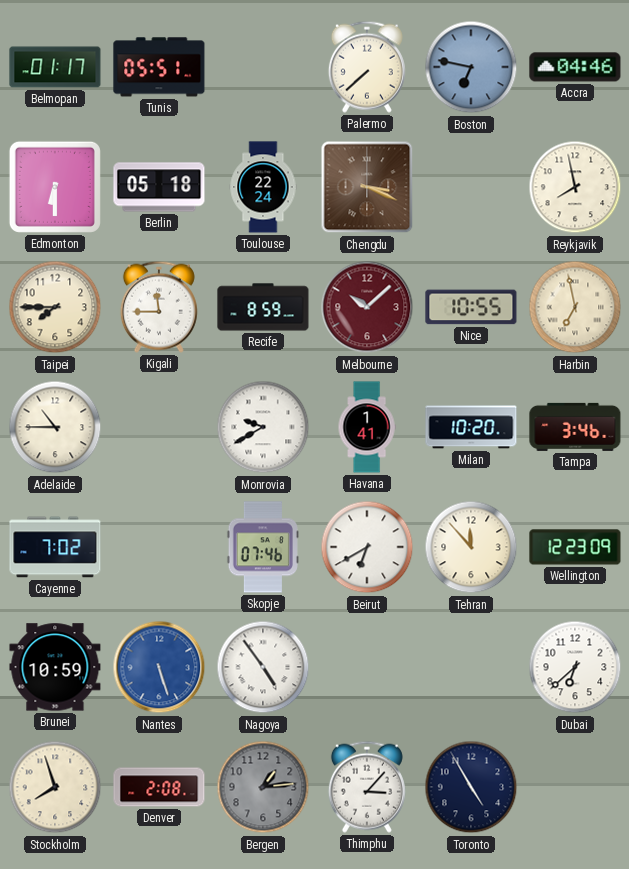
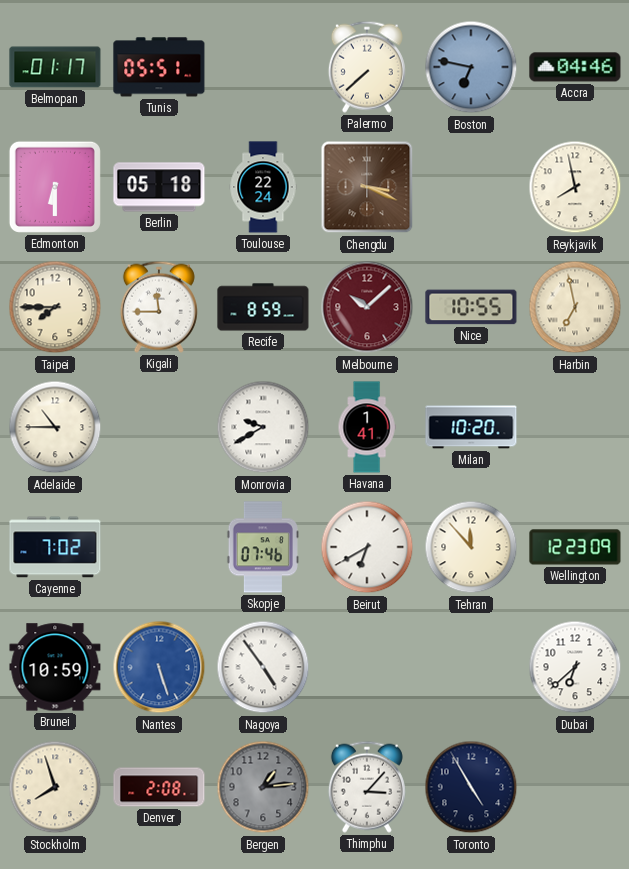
Tampa: 3:46 -> none
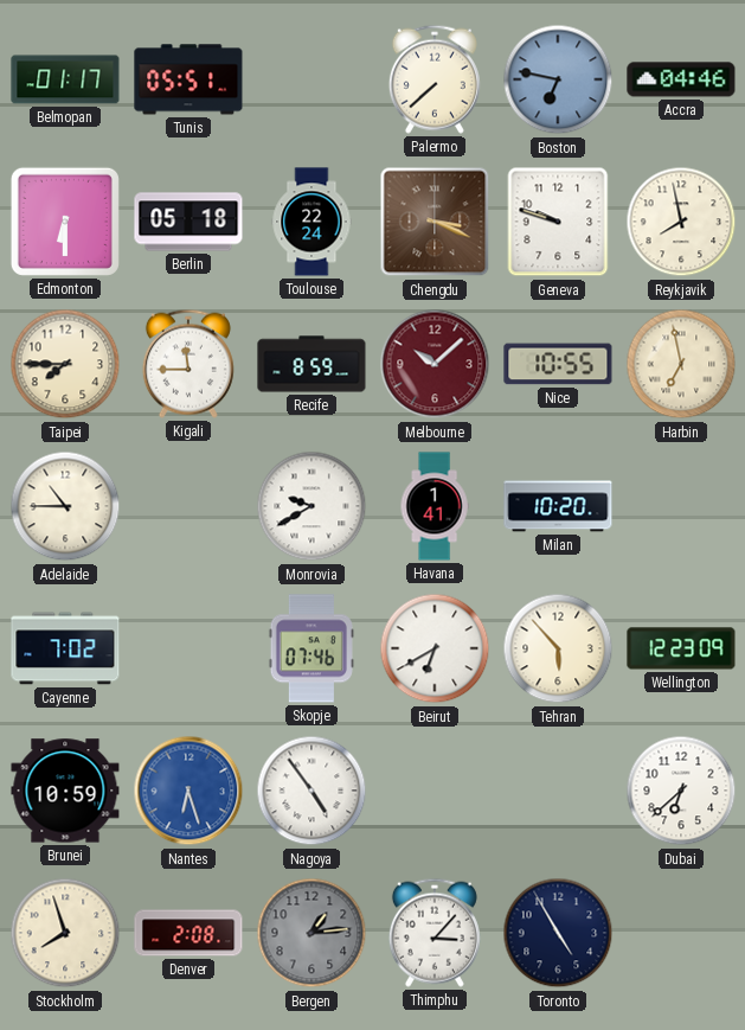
Geneva: none -> 9:48
Tehran: 11:53 -> 5:53
Nantes: 5:27 -> 6:27
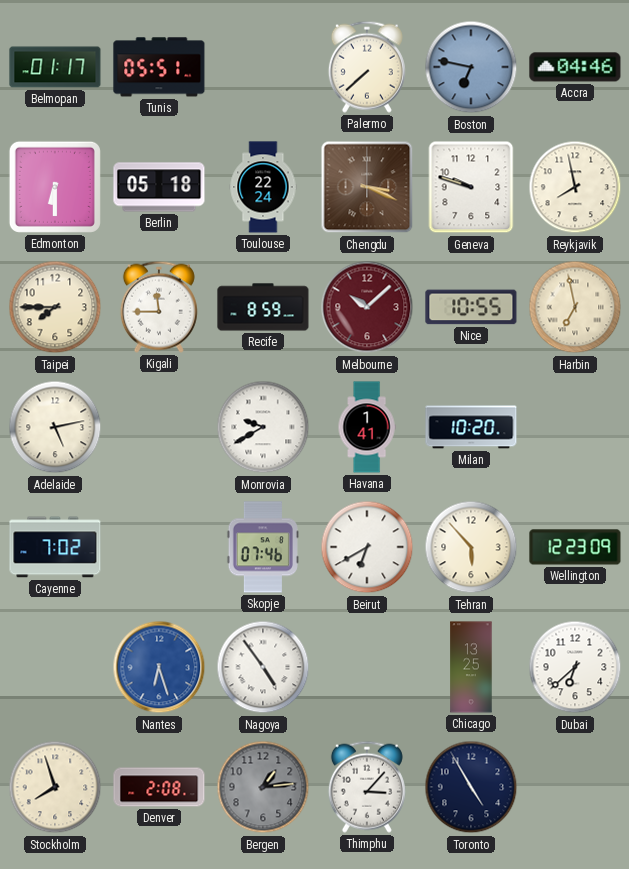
Adelaide: 10:45 -> 5:13
Brunei: 10:59 -> none
Chicago: none -> 13:25
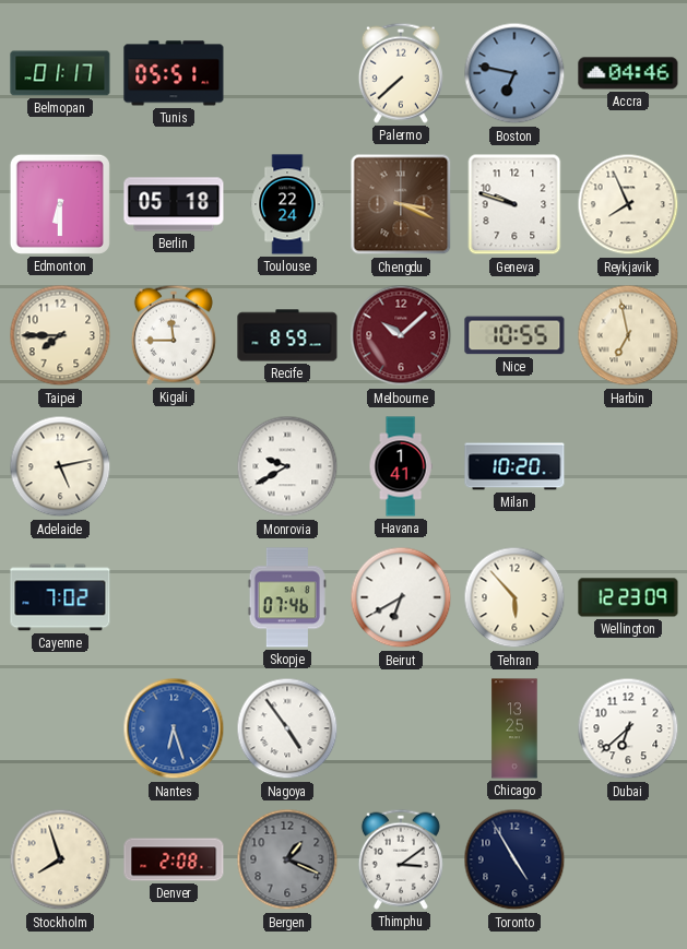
Reykjavik: 7:58 -> 7:56
Bergen: 1:14 -> 1:19
Thimphu: 3:07 -> 3:09
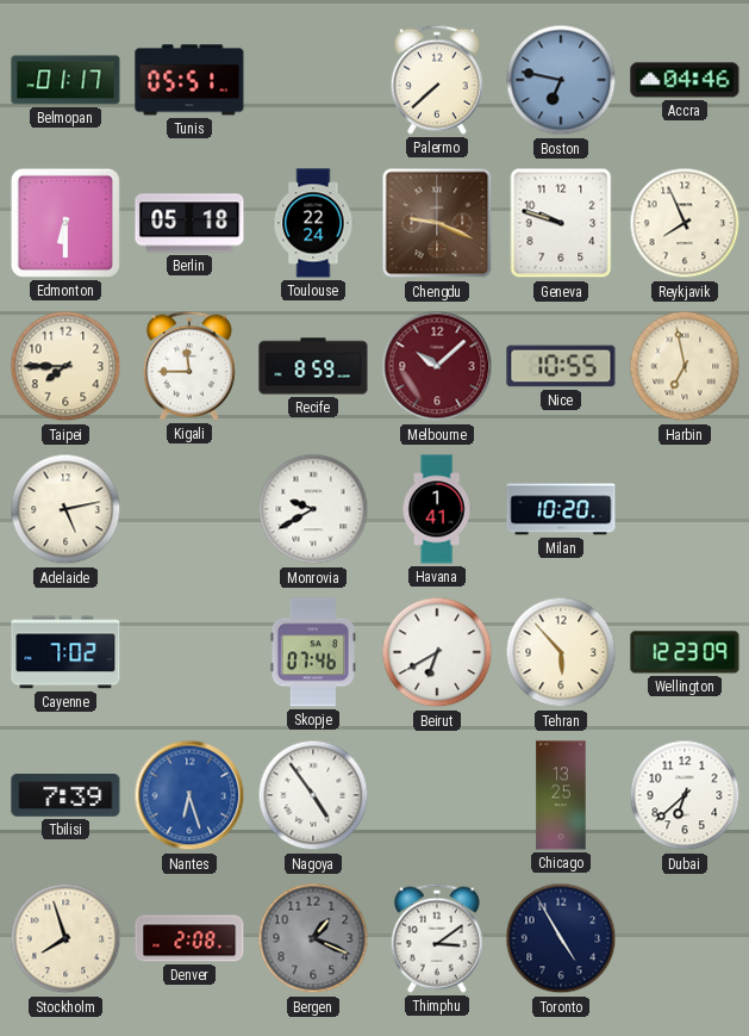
Chengdu: 3:19 -> 9:19
Tbilisi: none -> 7:39
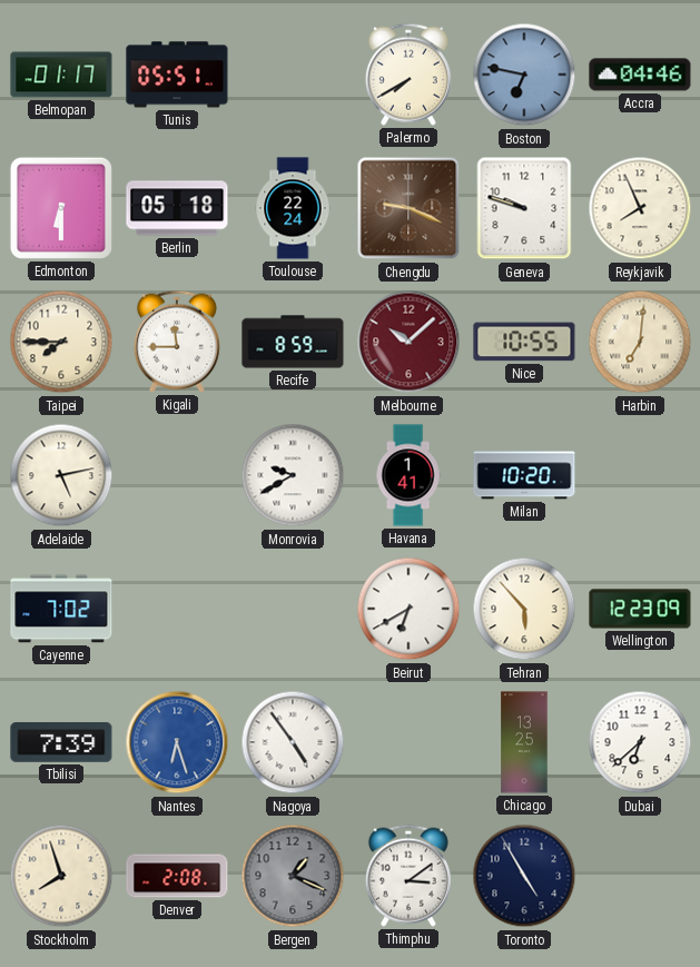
Palermo: 7:38 -> 7:40
Harbin: 6:58 -> 7:01
Skopje: 07:46 -> none
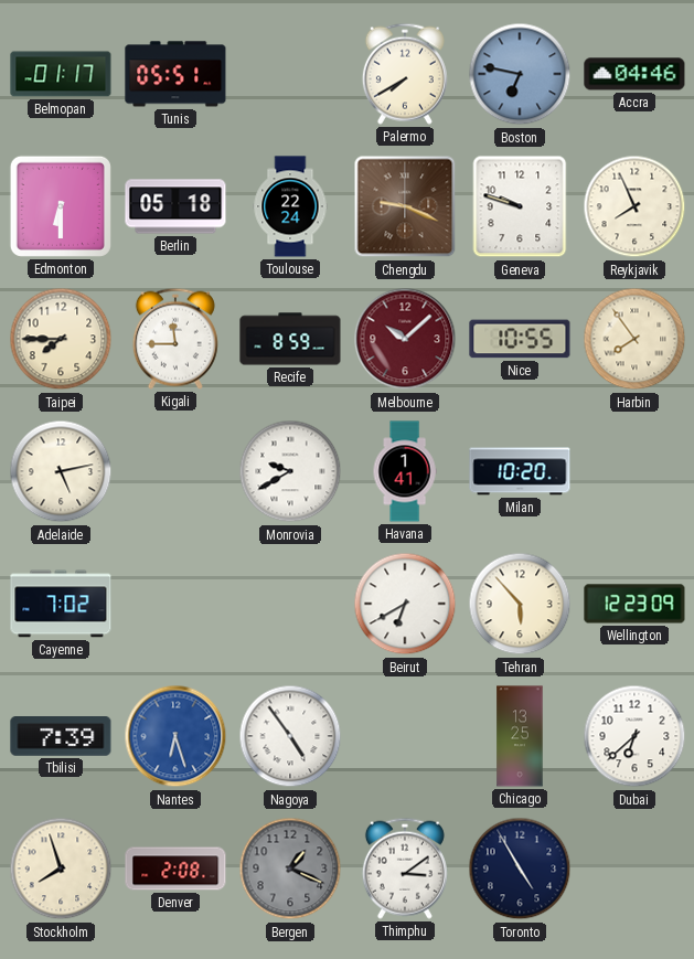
Harbin: 7:01 -> 7:54
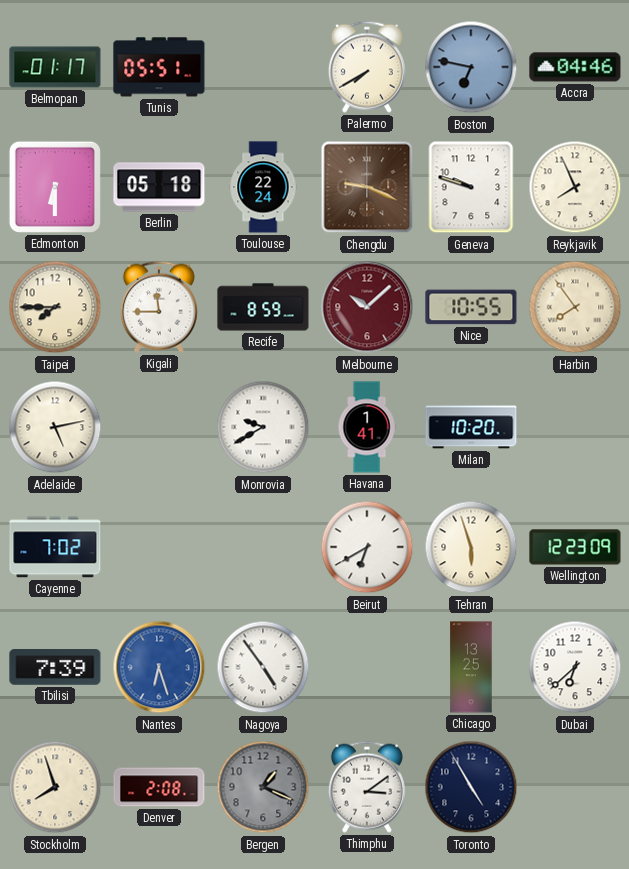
Tehran: 5:53 -> 5:57
